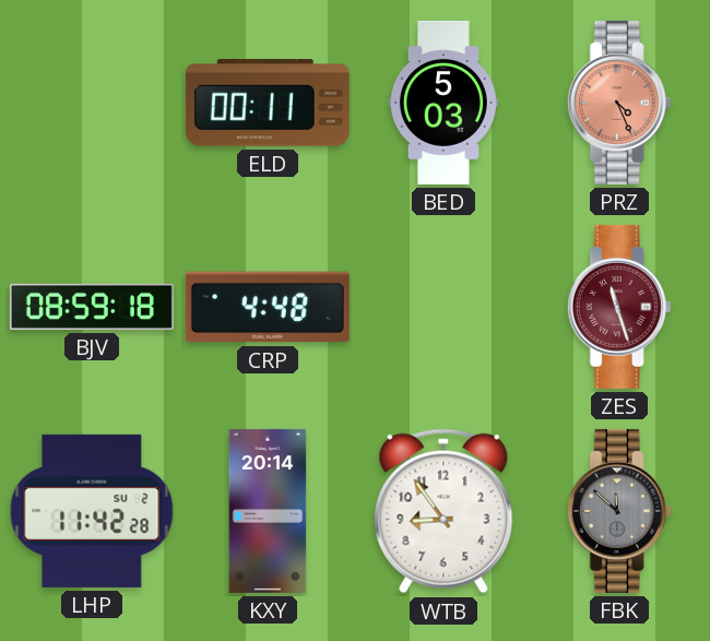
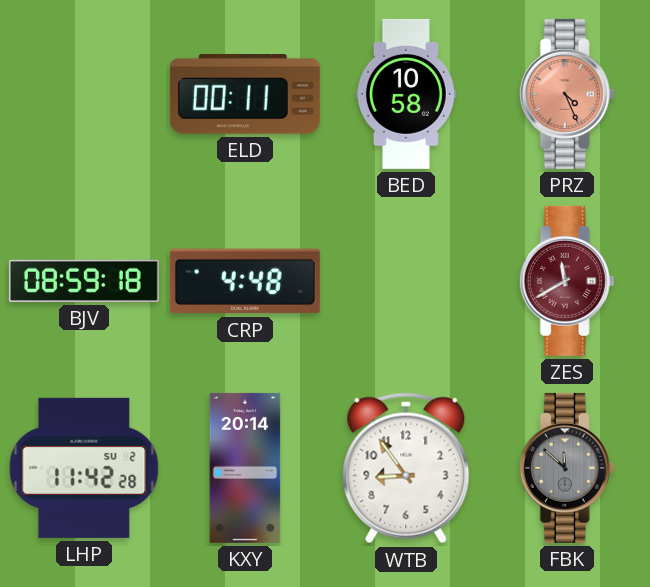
BED: 5:03 -> 10:58
ZES: 11:27 -> 11:40
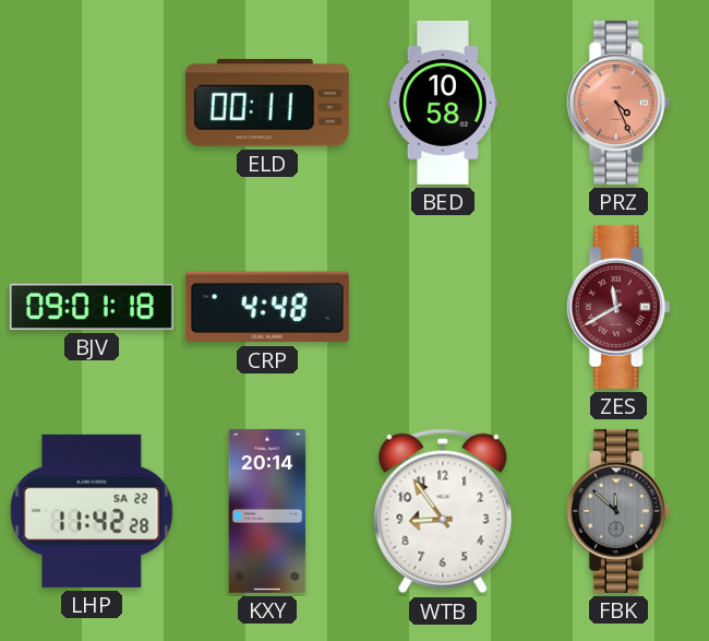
BJV: 08:59 -> 09:01
LHP date: SU 2 -> SA 22
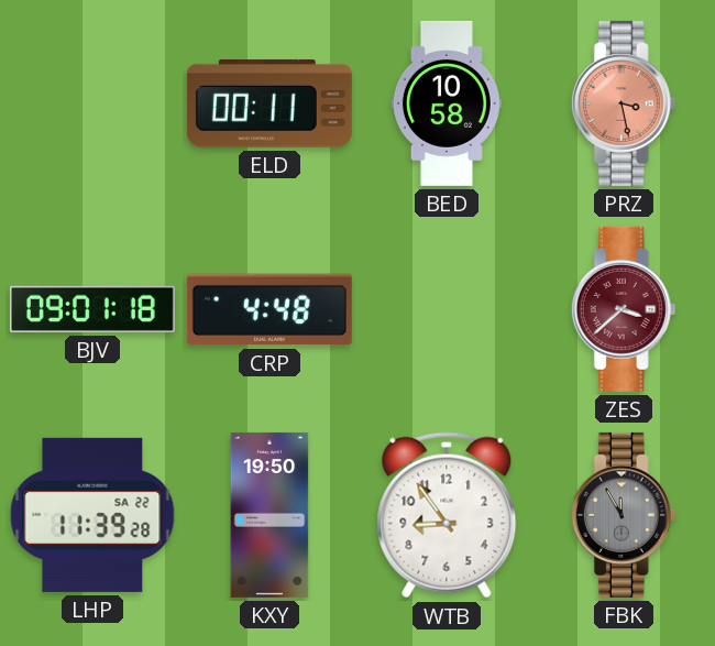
PRZ: 4:26 -> 3:28
ZES: 11:40 -> 3:38
LHP: 11:42 -> 11:39
KXY: 20:14 -> 19:50
FBK: 11:52 -> 11:55
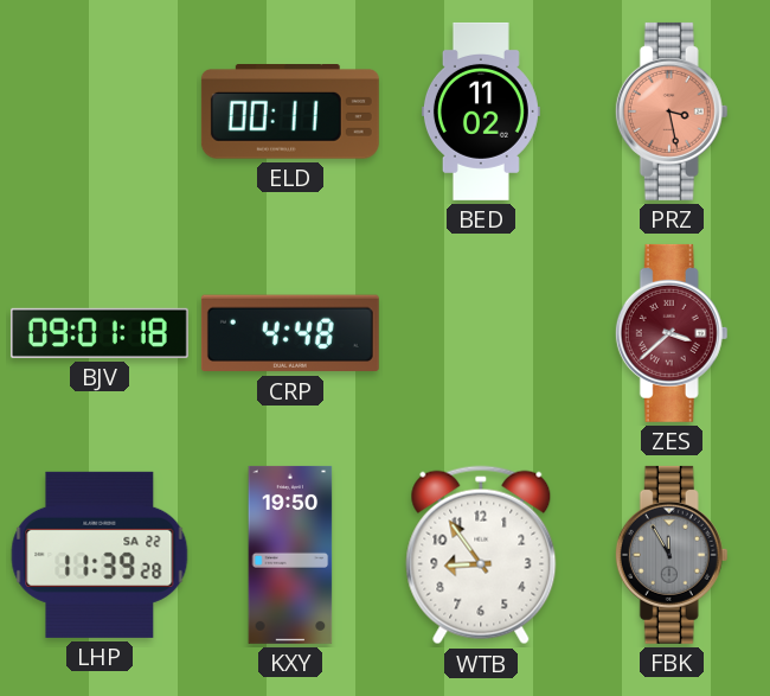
BED: 10:58 -> 11:02
